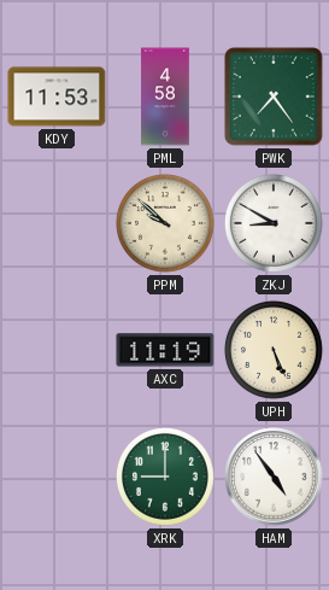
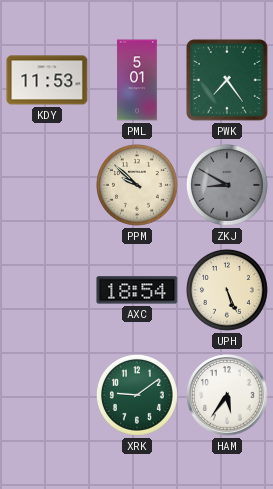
PML: 4:58 -> 5:01
ZKJ dial: white -> grey
AXC: 11:19 -> 18:54
XRK: 9:00 -> 9:09
HAM: 4:54 -> 5:36
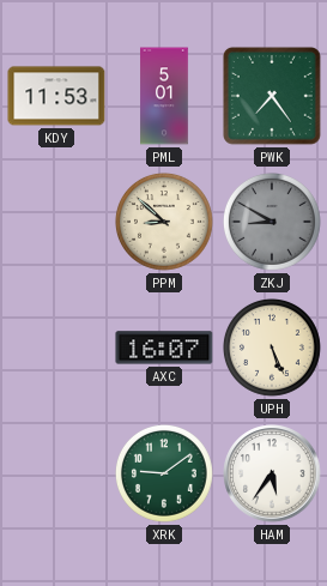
PPM: 9:52 -> 8:52
AXC: 18:54 -> 16:07
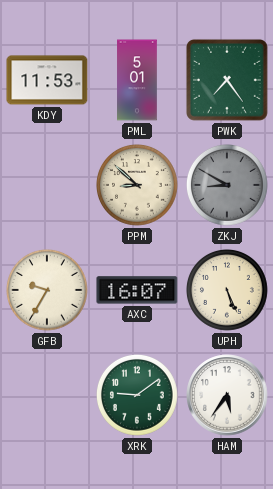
GFB: none -> 9:35
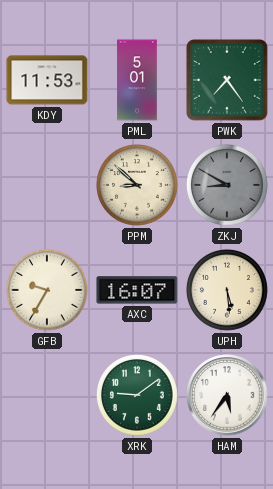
UPH: 5:26 -> 5:29
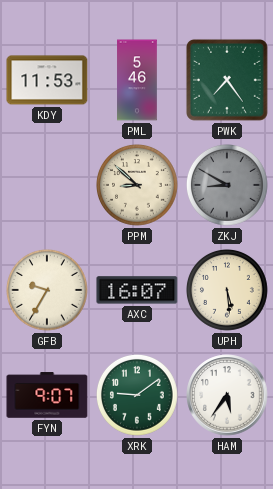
PML: 5:01 -> 5:46
FYN: none -> 9:07
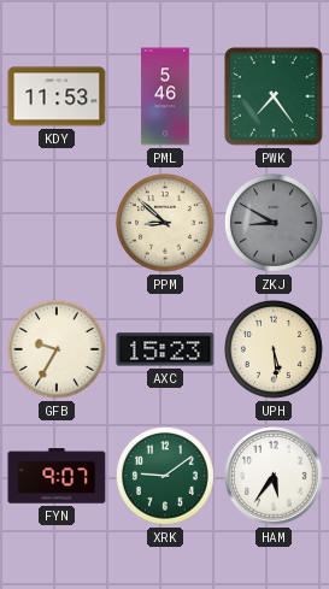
AXC: 16:07 -> 15:23
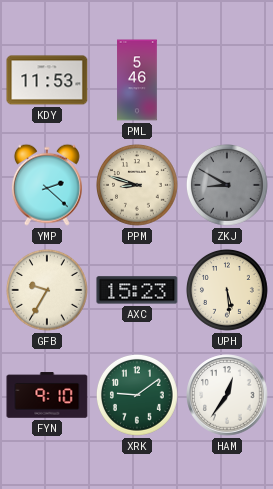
PWK: 7:24 -> none
YMP: none -> 2:22
PPM: 8:52 -> 8:48
FYN: 9:07 -> 9:10
HAM: 5:36 -> 12:36
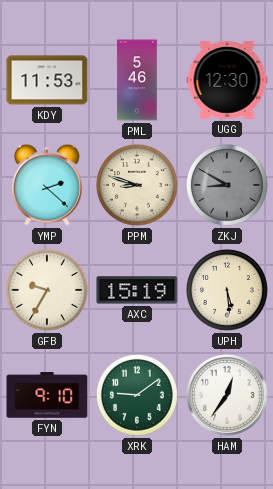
UGG: none -> 12:30
AXC: 15:23 -> 15:19
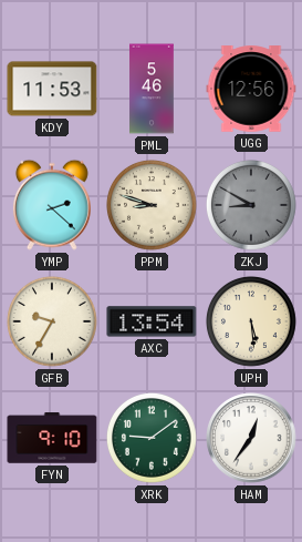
UGG: 12:30 -> 12:56
AXC: 15:19 -> 13:54
